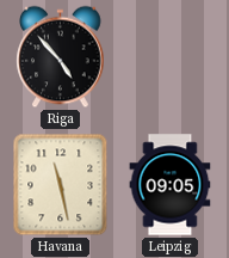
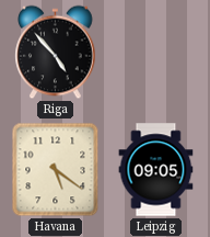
Havana: 11:28 -> 5:21
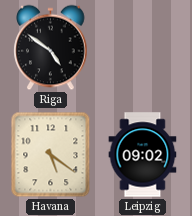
Riga: 4:53 -> 4:51
Leipzig: 09:05 -> 09:02
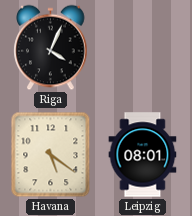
Riga: 4:51 -> 4:04
Leipzig: 09:02 -> 08:01
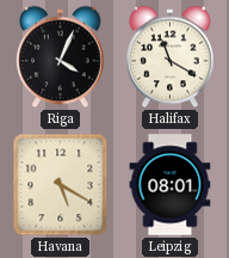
Halifax: none -> 11:20
Havana: 5:21 -> 5:20
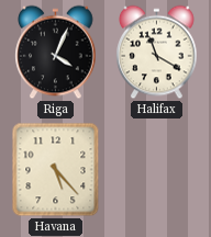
Havana: 5:20 -> 5:23
Leipzig: 08:01 -> none
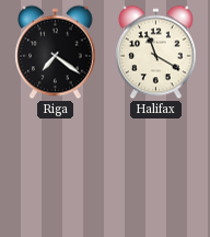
Riga: 4:04 -> 7:21
Havana: 5:23 -> none
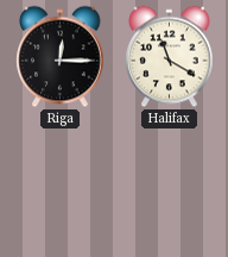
Riga: 7:21 -> 12:15
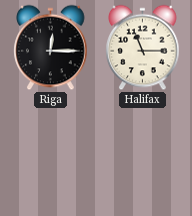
Halifax: 11:20 -> 11:15
